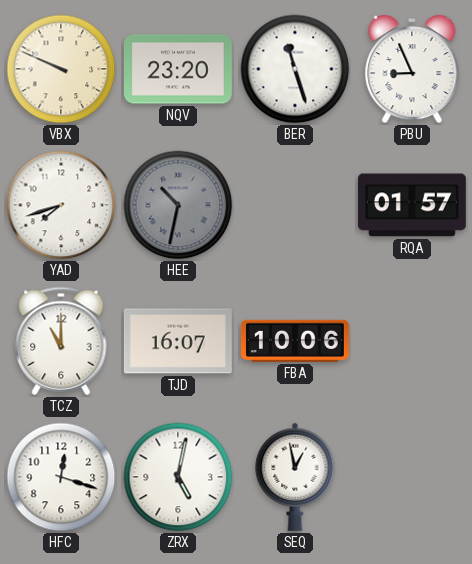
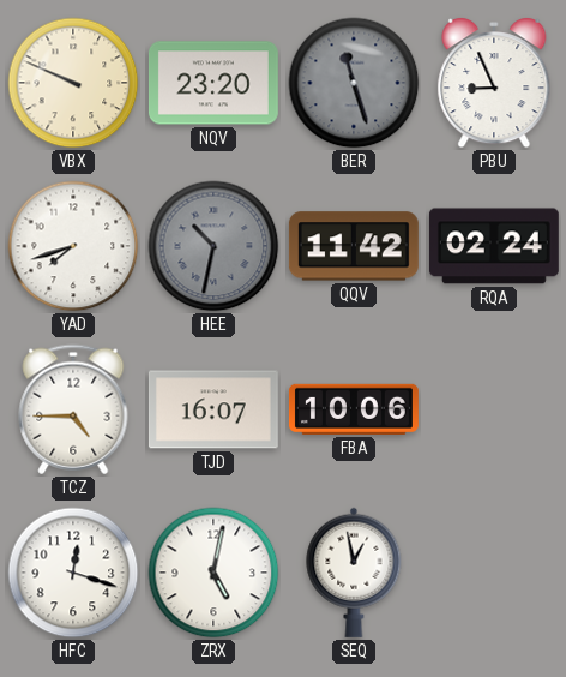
BER dial: white -> grey
QQV: none -> 11:42
RQA: 01:57 -> 02:24
TCZ: 11:00 -> 4:45
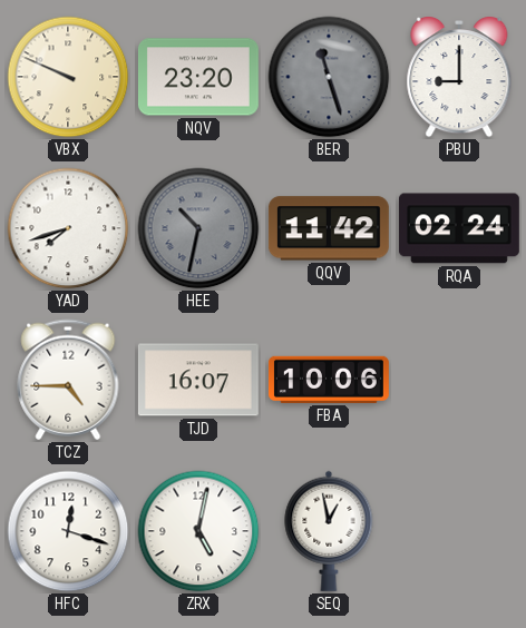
PBU: 8:56 -> 9:00
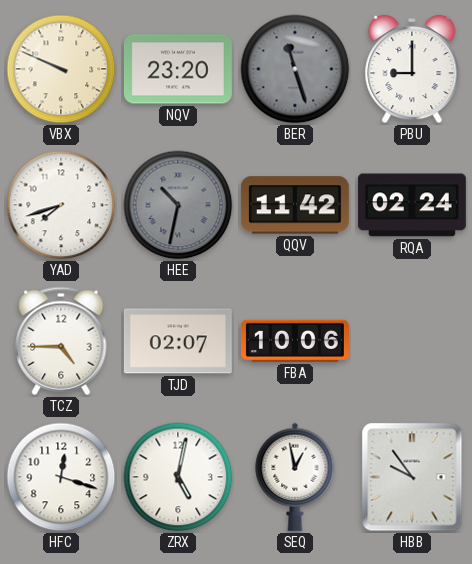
TJD: 16:07 -> 02:07
HBB: none -> 9:54
